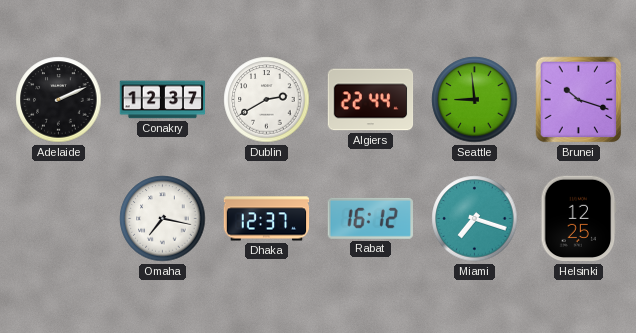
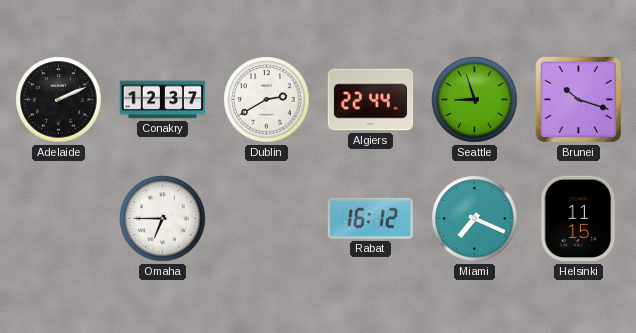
Seattle: 8:59 -> 8:57
Omaha: 7:17 -> 6:45
Dhaka: 12:37 -> none
Miami: 7:18 -> 7:19
Helsinki: 12:25 -> 11:15
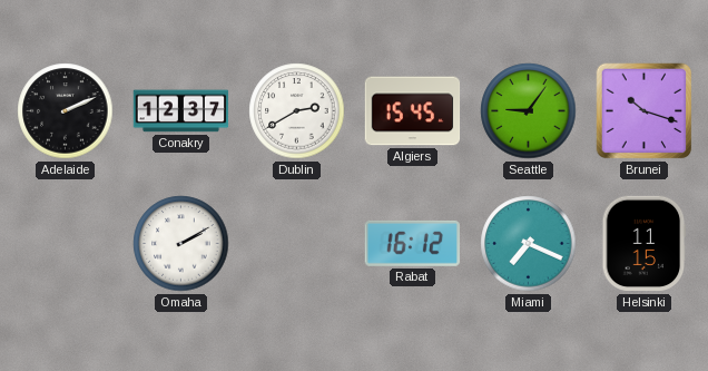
Algiers: 22:44 -> 15:45
Seattle: 8:57 -> 9:06
Omaha: 6:45 -> 2:10
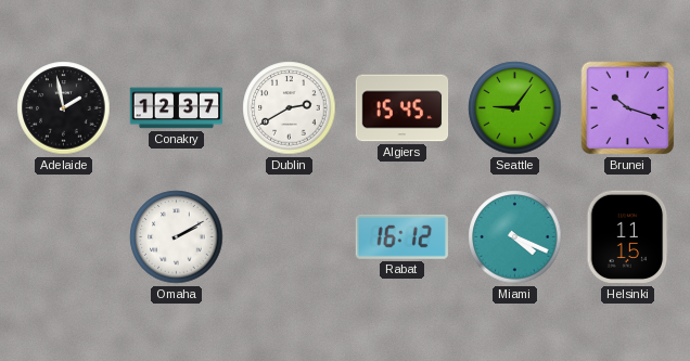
Adelaide: 2:11 -> 1:58
Miami: 7:19 -> 4:19
